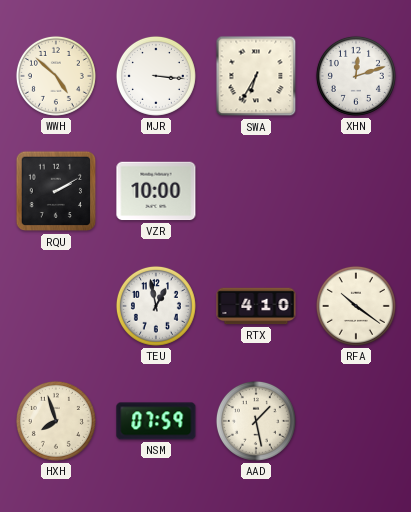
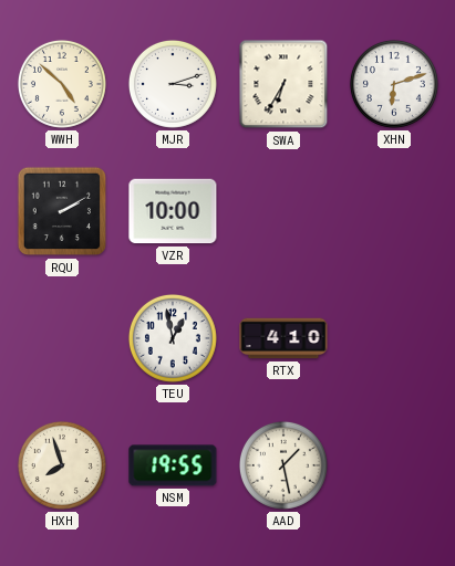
MJR: 3:16 -> 3:12
XHN: 12:12 -> 6:12
RFA: 10:21 -> none
NSM: 07:59 -> 19:55
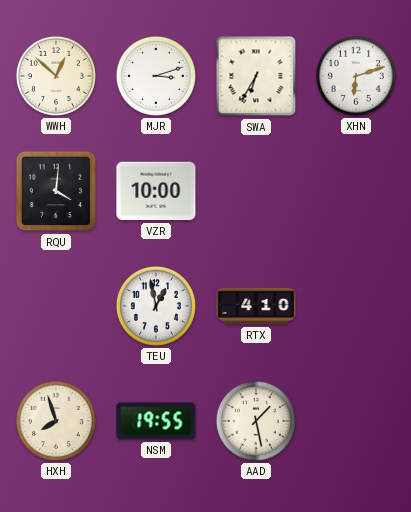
WWH: 4:52 -> 12:52
RQU: 2:10 -> 4:01
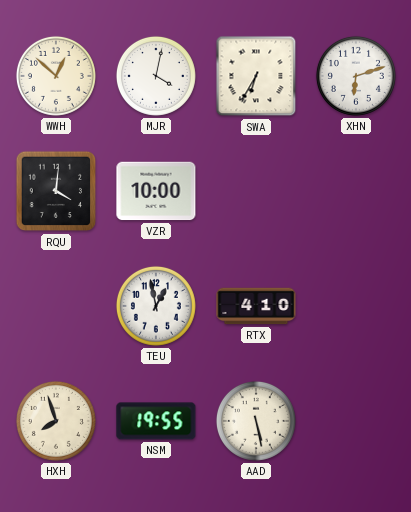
MJR: 3:12 -> 4:02
AAD: 1:28 -> 5:28
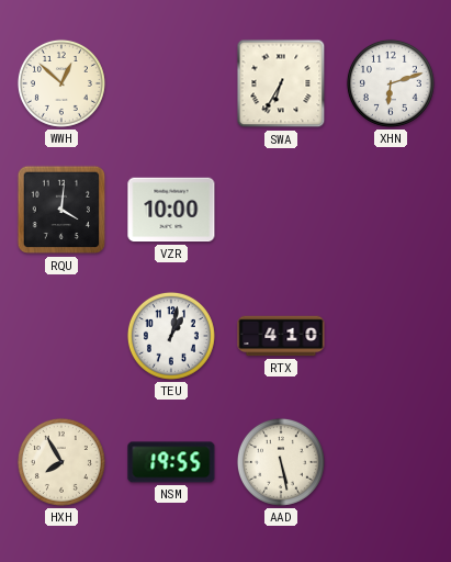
MJR: 4:02 -> none
TEU: 12:58 -> 1:02
HXH: 7:57 -> 7:55
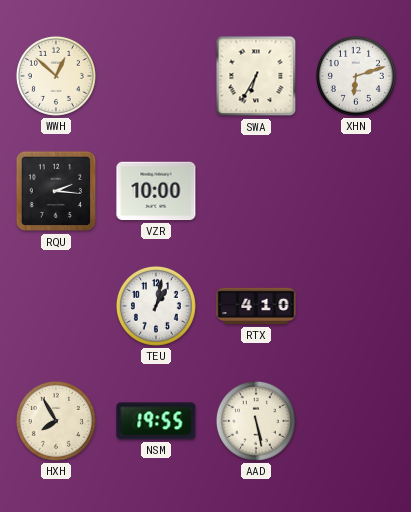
RQU: 4:01 -> 2:16
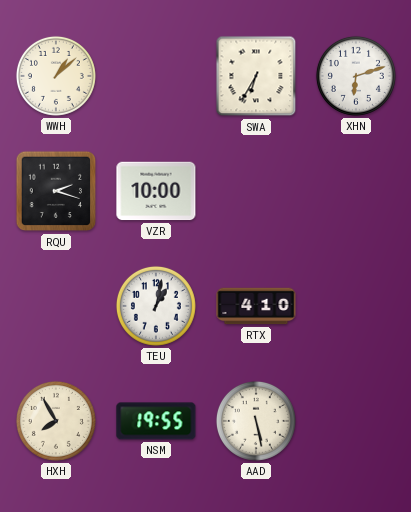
WWH: 12:52 -> 1:08
RQU: 2:16 -> 2:18
